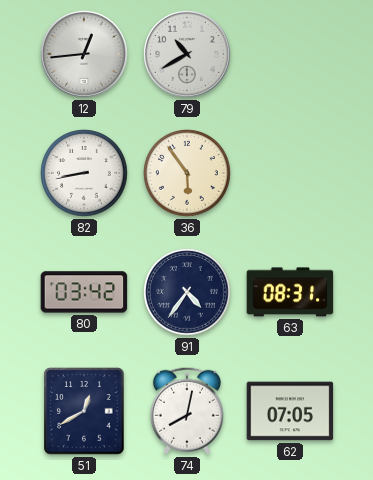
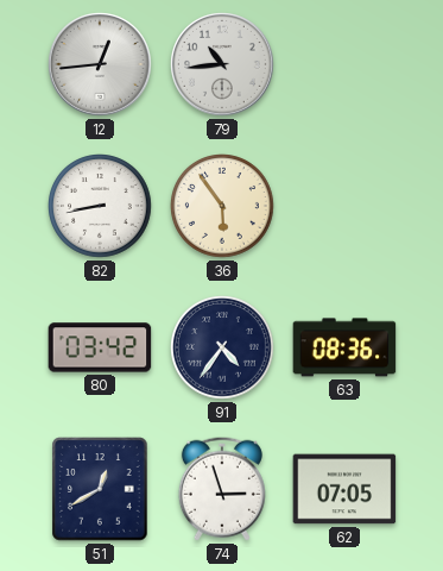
79: 10:40 -> 10:44
63: 08:31 -> 08:36
74: 8:02 -> 2:57
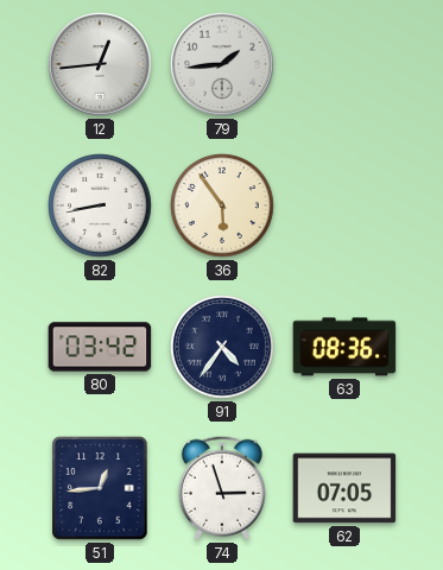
79: 10:44 -> 1:44
51: 12:40 -> 12:44
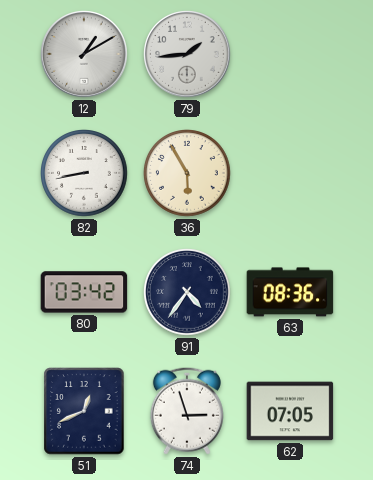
12: 12:44 -> 1:10
36: 5:54 -> 5:55
51: 12:44 -> 12:41
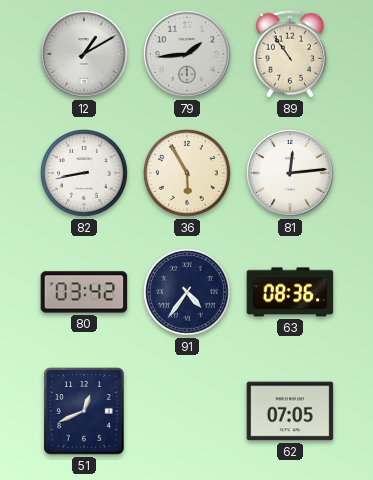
89: none -> 10:54
81: none -> 12:14
74: 2:57 -> none
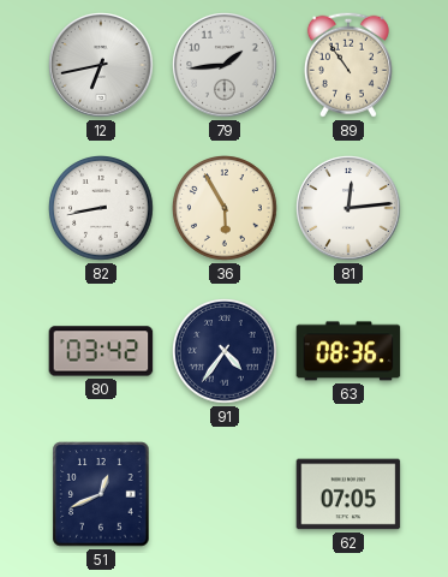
12: 1:10 -> 6:43
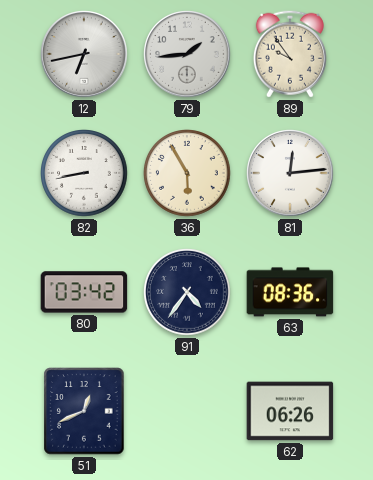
89: 10:54 -> 9:54
62: 07:05 -> 06:26
